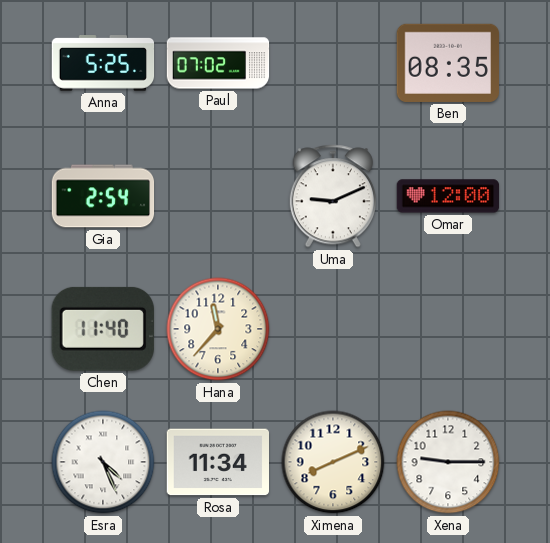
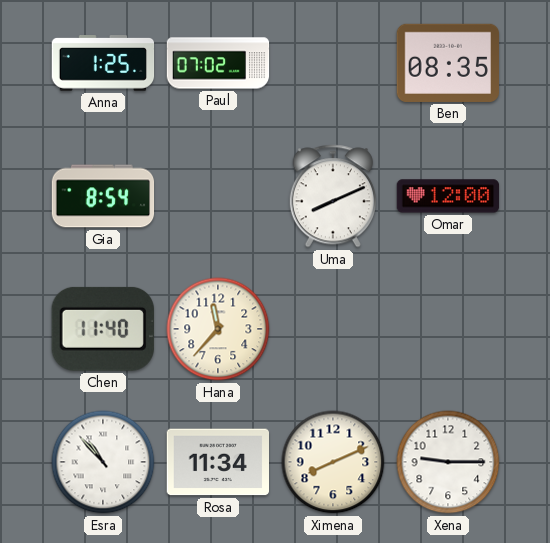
Anna: 5:25 -> 1:25
Gia: 2:54 -> 8:54
Uma: 9:11 -> 8:11
Esra: 4:26 -> 10:53
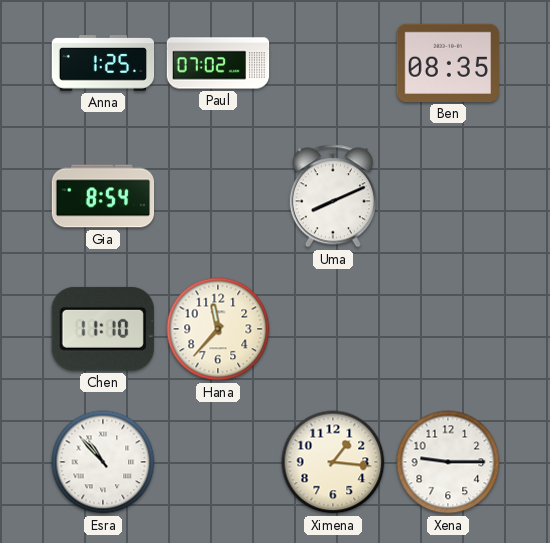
Omar: 12:00 -> none
Chen: 11:40 -> 11:10
Rosa: 11:34 -> none
Ximena: 8:11 -> 1:16
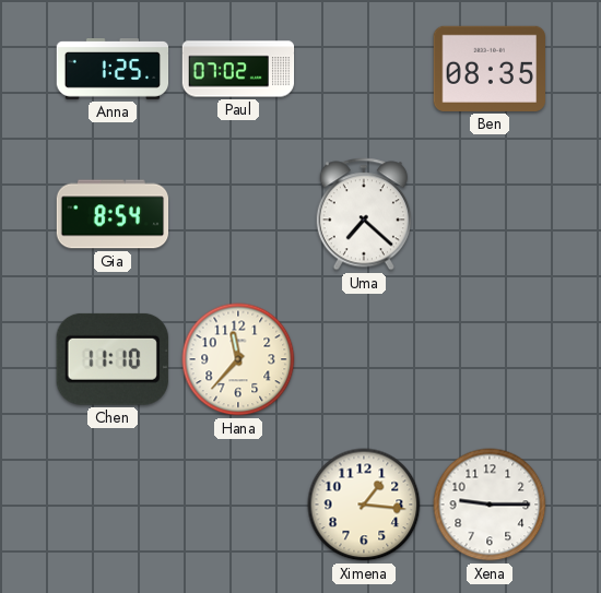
Uma: 8:11 -> 7:22
Esra: 10:53 -> none
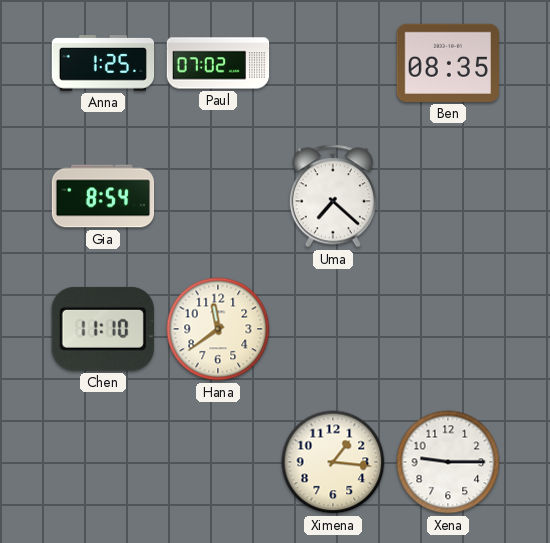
Hana: 11:37 -> 11:39
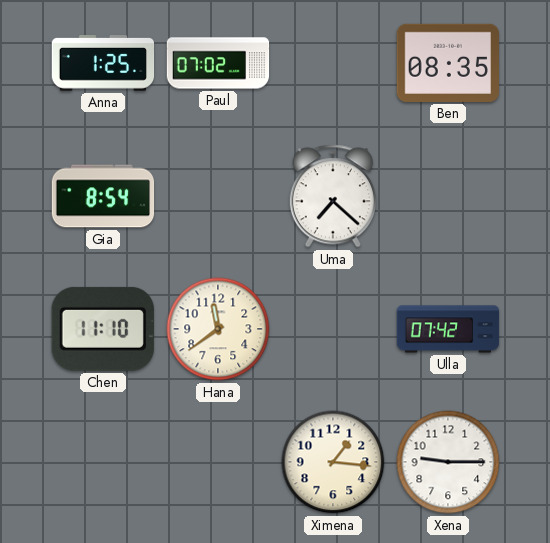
Ulla: none -> 07:42
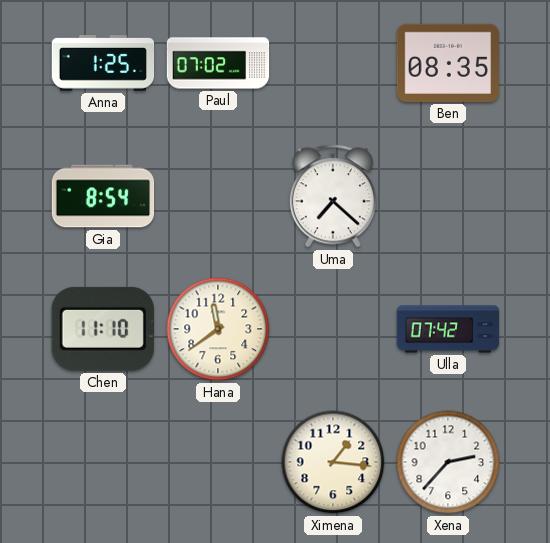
Xena: 9:15 -> 2:37
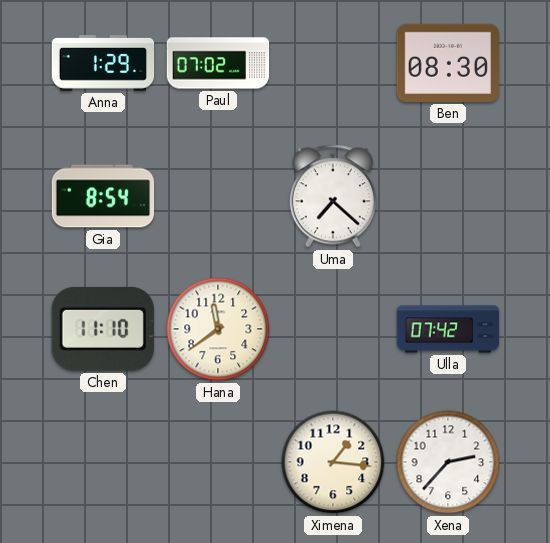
Anna: 1:25 -> 1:29
Ben: 08:35 -> 08:30
